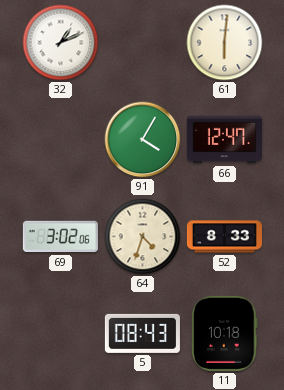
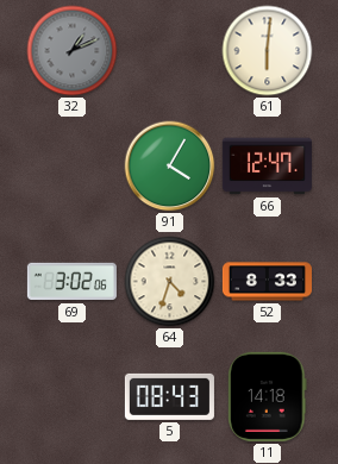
32 dial: white -> grey
11: 10:18 -> 14:18
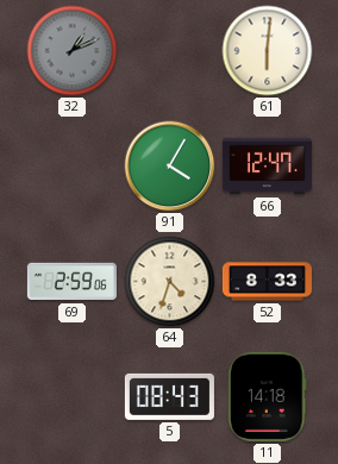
69: 3:02 -> 2:59
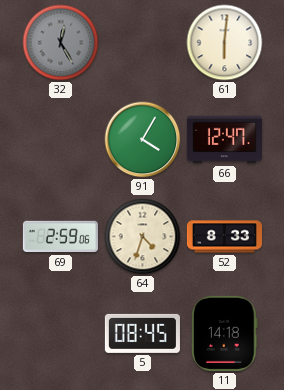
32: 1:11 -> 12:25
5: 08:43 -> 08:45
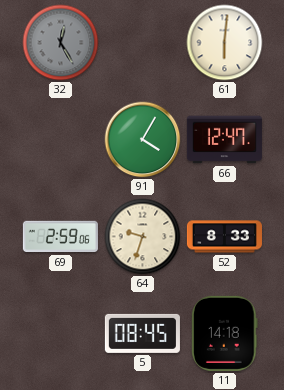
64: 4:33 -> 9:33
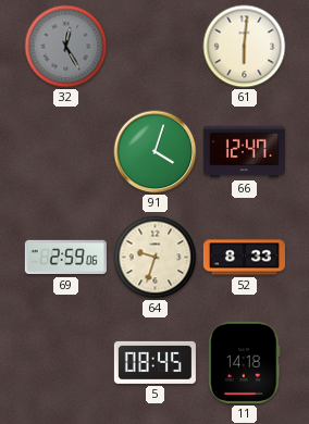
91: 4:05 -> 4:03
